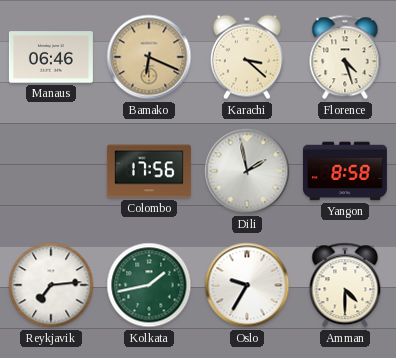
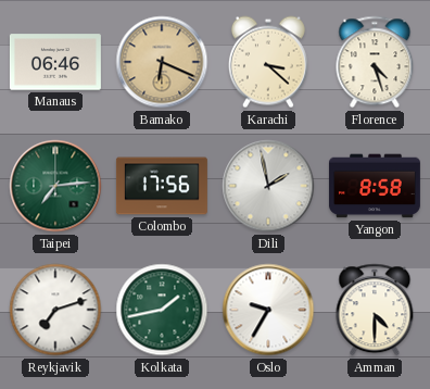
Taipei: none -> 7:14
Reykjavik: 7:14 -> 7:12
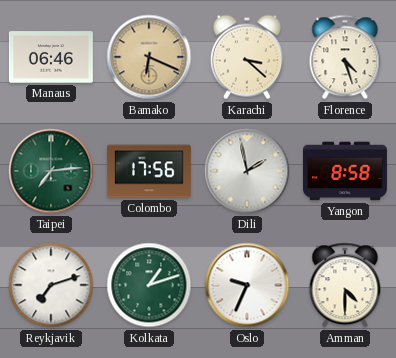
Kolkata: 1:43 -> 1:12
Oslo: 9:35 -> 9:34
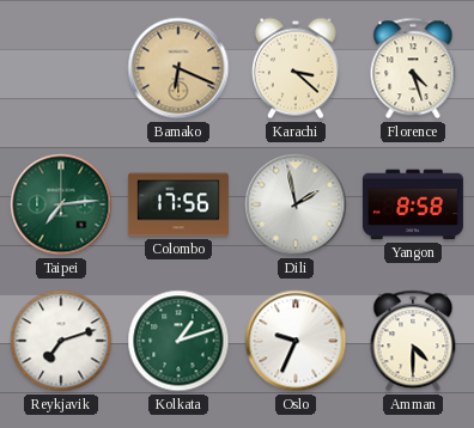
Manaus: 06:46 -> none
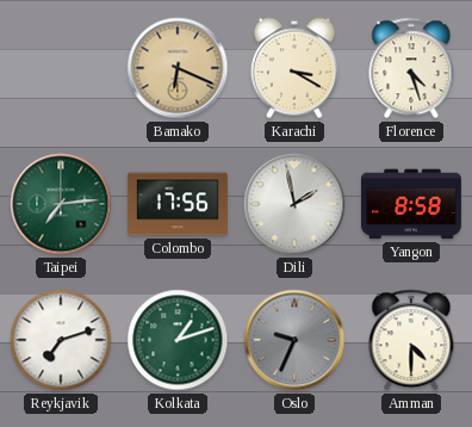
Karachi: 3:22 -> 3:20
Oslo dial: white -> grey
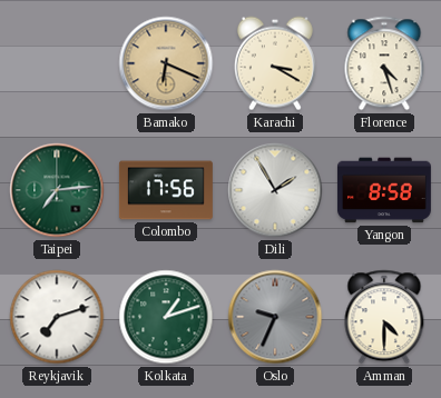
Dili: 1:58 -> 1:55
